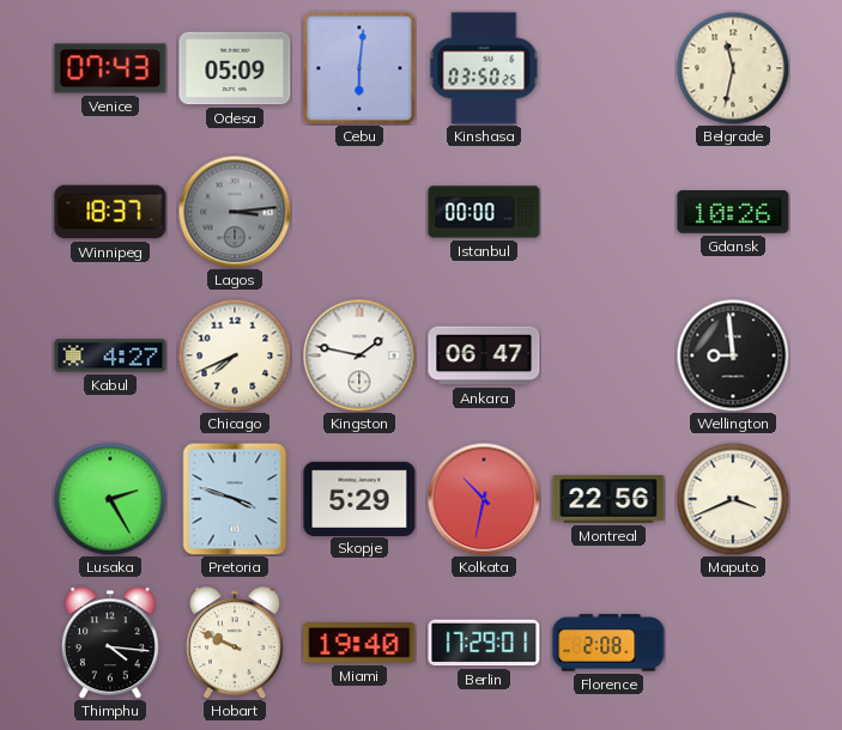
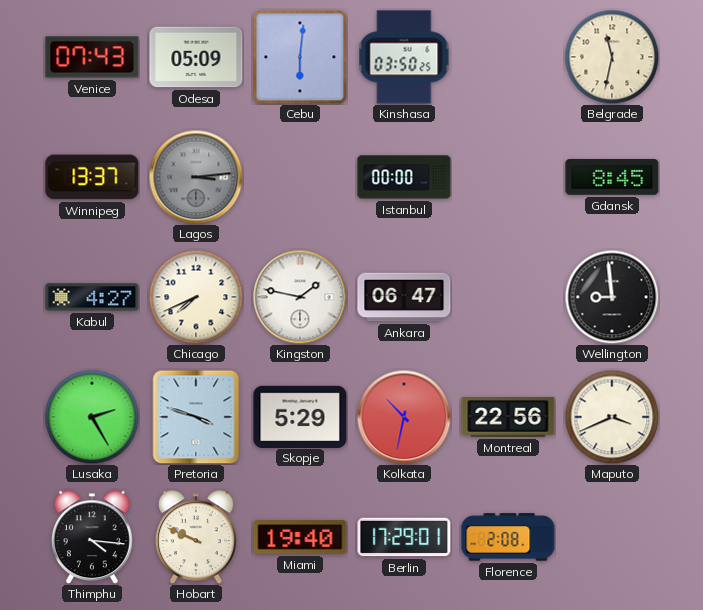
Winnipeg: 18:37 -> 13:37
Gdansk: 10:26 -> 8:45
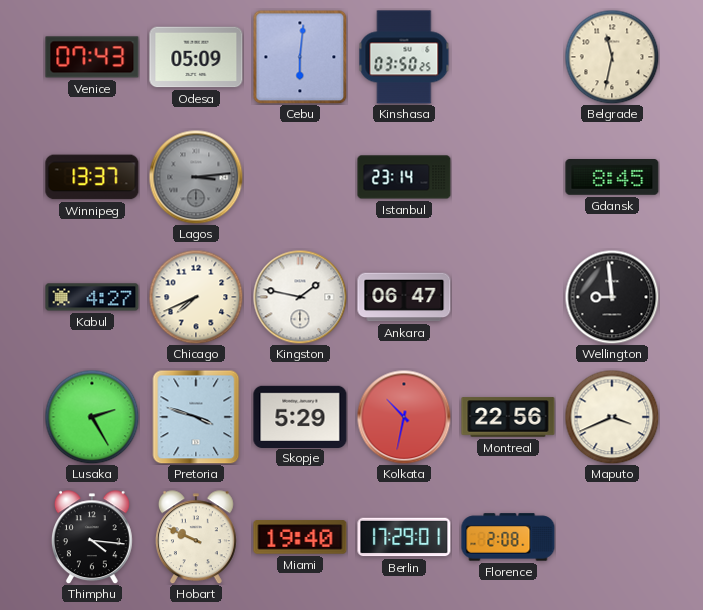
Istanbul: 00:00 -> 23:14
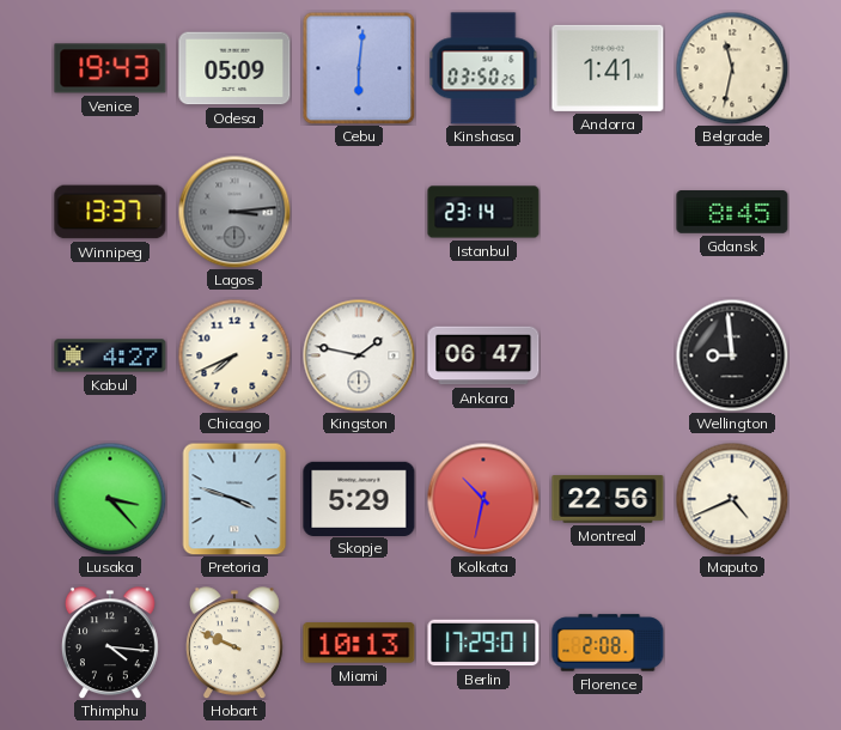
Venice: 07:43 -> 19:43
Andorra: none -> 1:41
Lusaka: 2:25 -> 3:23
Maputo: 3:41 -> 4:41
Miami: 19:40 -> 10:13
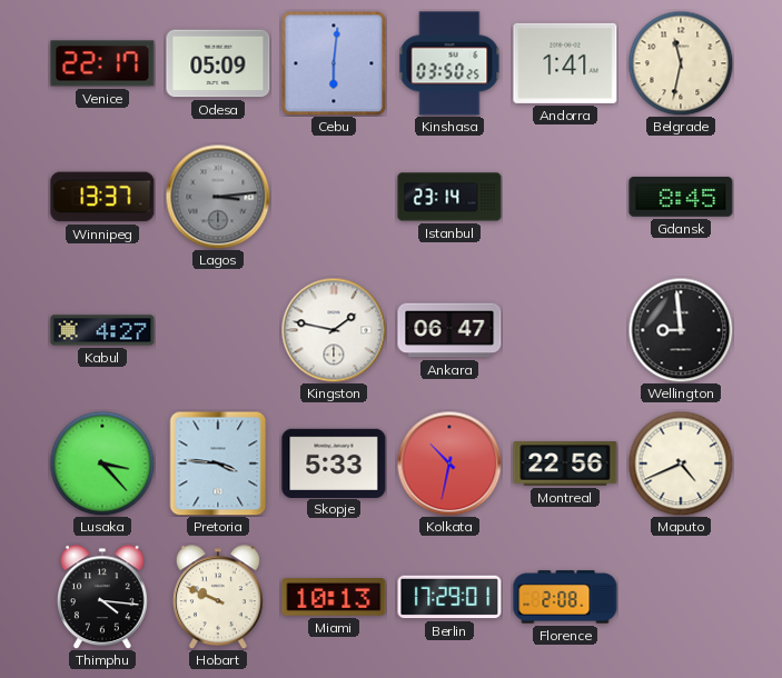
Venice: 19:43 -> 22:17
Chicago: 7:41 -> none
Pretoria: 3:48 -> 3:46
Skopje: 5:29 -> 5:33
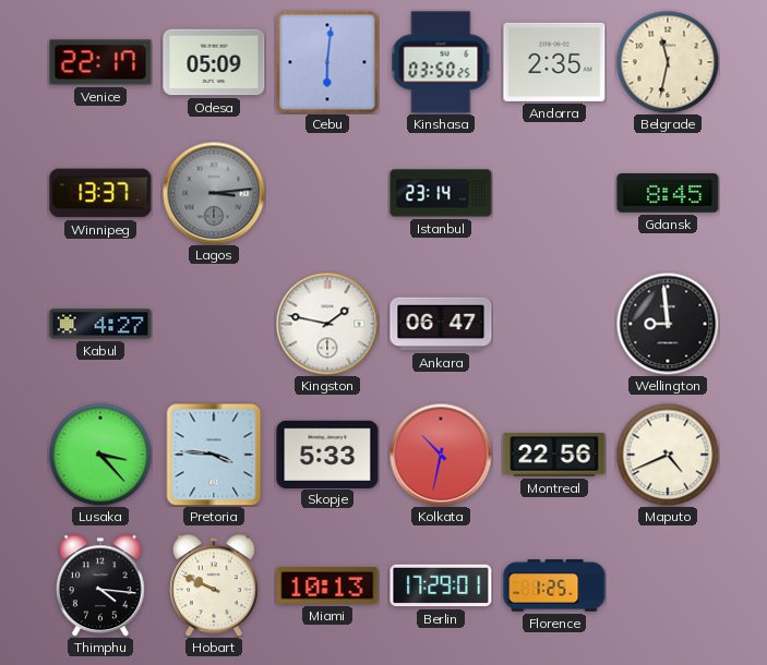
Andorra: 1:41 -> 2:35
Florence: 2:08 -> 1:25
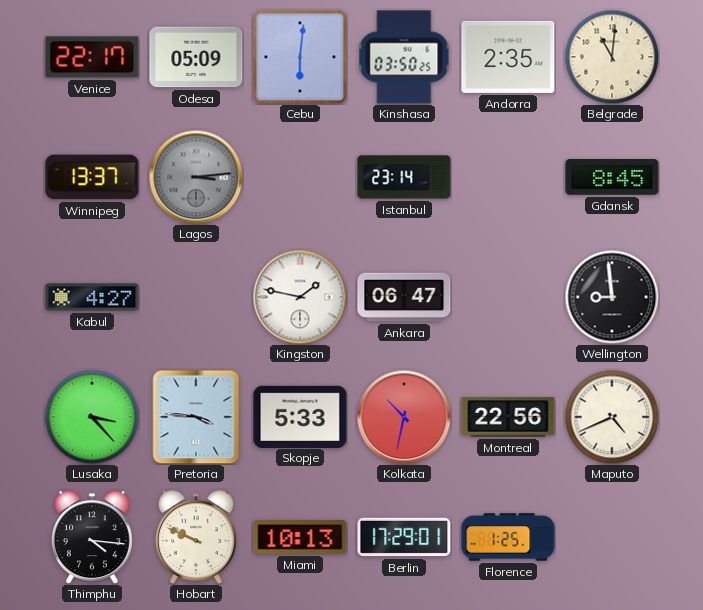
Belgrade: 11:32 -> 11:01
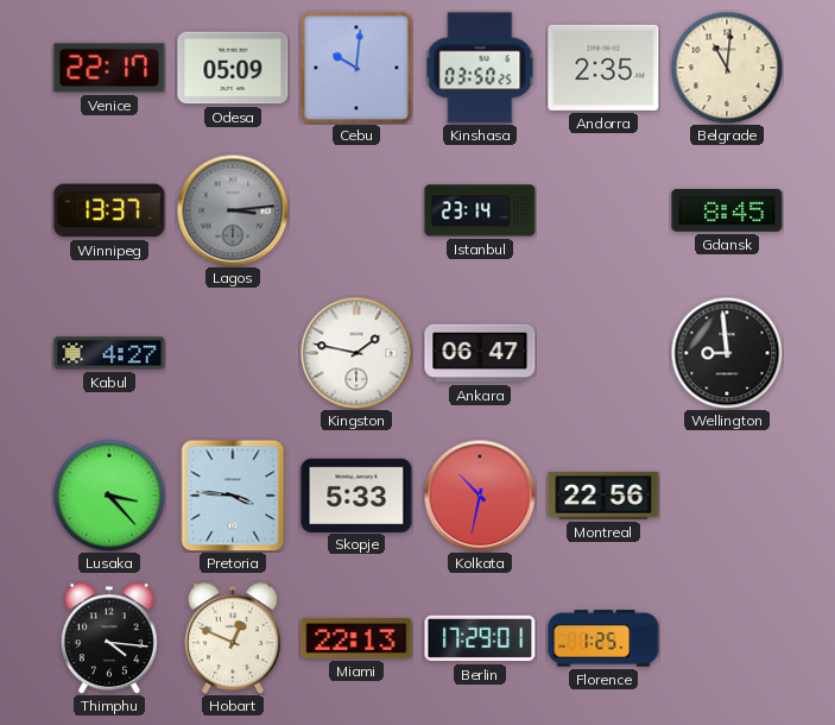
Cebu: 6:01 -> 10:01
Maputo: 4:41 -> none
Hobart: 9:49 -> 12:49
Miami: 10:13 -> 22:13
